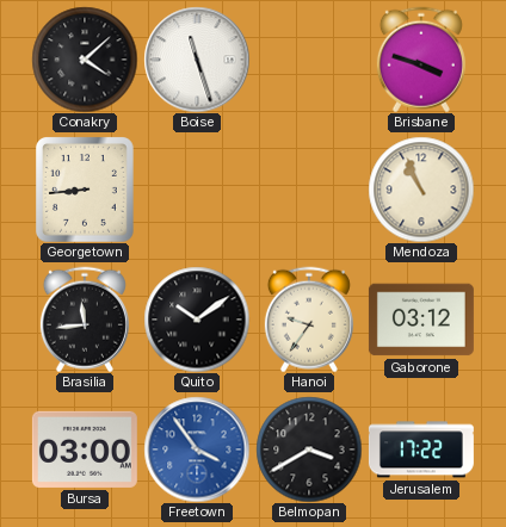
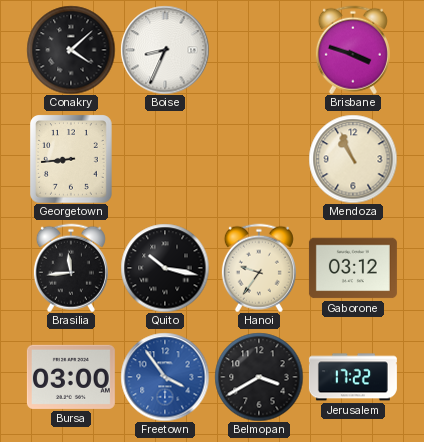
Boise: 11:27 -> 8:34
Quito: 10:09 -> 10:17
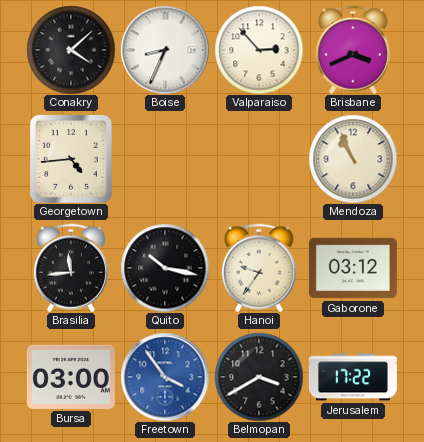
Valparaiso: none -> 2:53
Brisbane: 3:48 -> 3:41
Georgetown: 8:44 -> 4:44
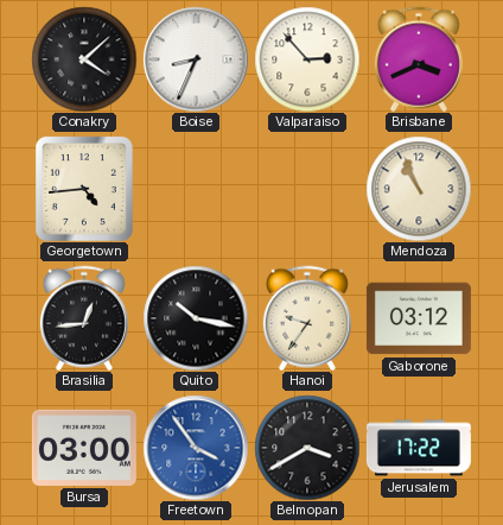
Brasilia: 11:44 -> 12:44
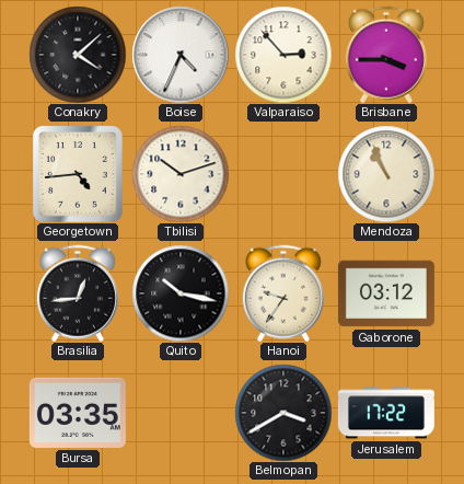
Boise: 8:34 -> 4:34
Brisbane: 3:41 -> 3:45
Tbilisi: none -> 10:12
Bursa: 03:00 -> 03:35
Freetown: 3:54 -> none
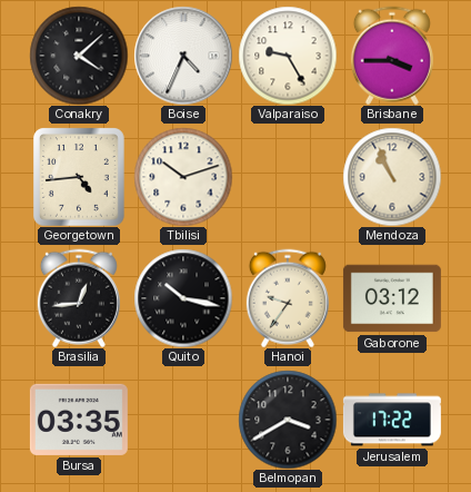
Valparaiso: 2:53 -> 9:25
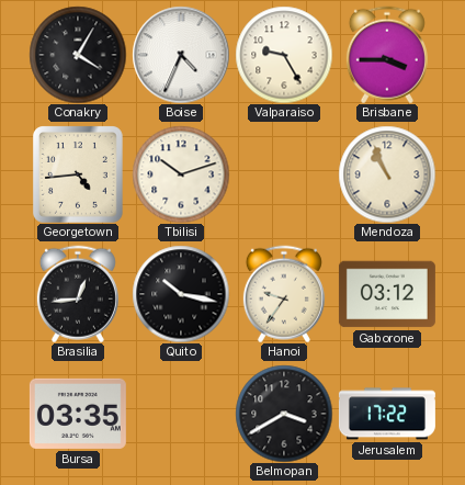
Conakry: 4:08 -> 4:05
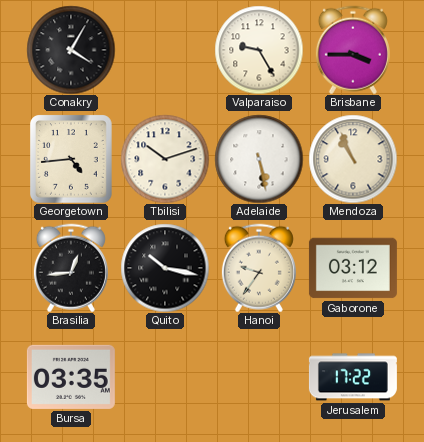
Boise: 4:34 -> none
Adelaide: none -> 5:28
Belmopan: 3:40 -> none
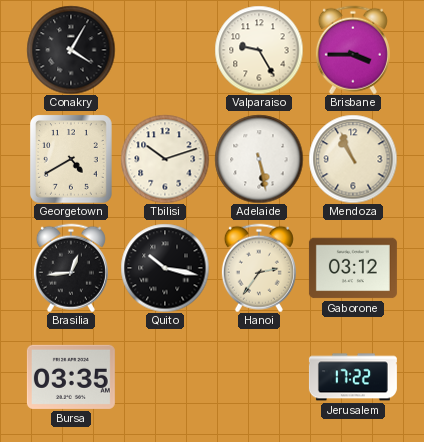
Georgetown: 4:44 -> 4:40
Hanoi: 9:36 -> 2:36
